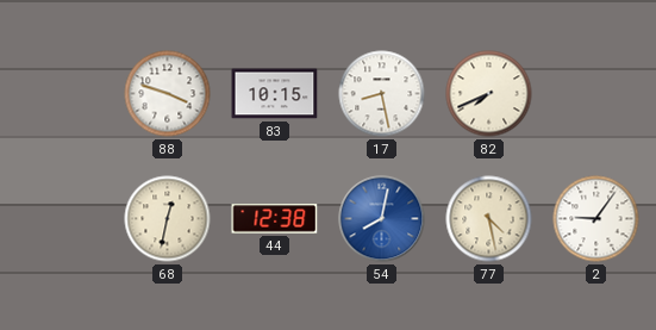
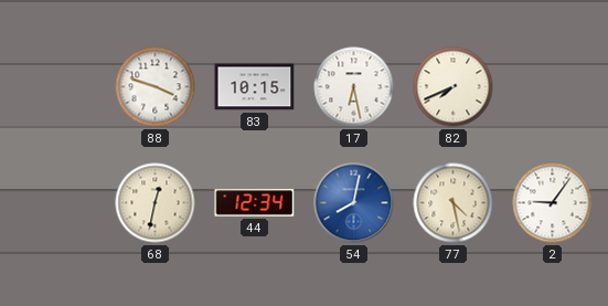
17: 8:28 -> 6:28
44: 12:38 -> 12:34
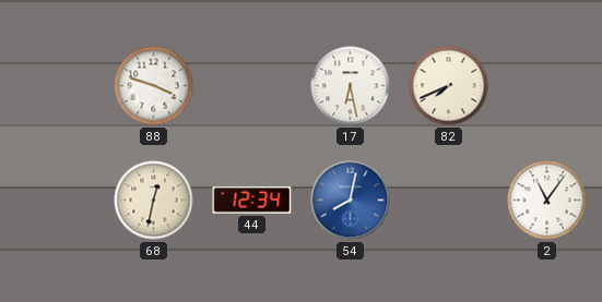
83: 10:15 -> none
77: 4:28 -> none
2: 9:06 -> 11:06
